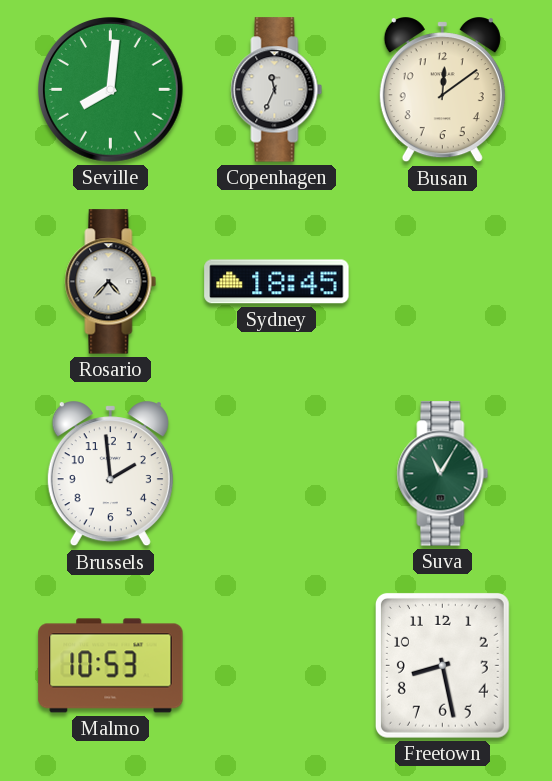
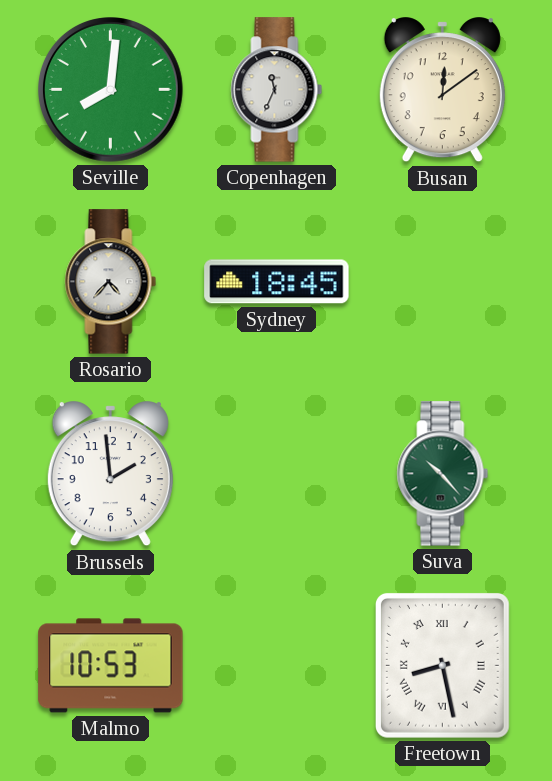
Suva: 11:05 -> 10:23
Freetown numerals: Arabic -> Roman
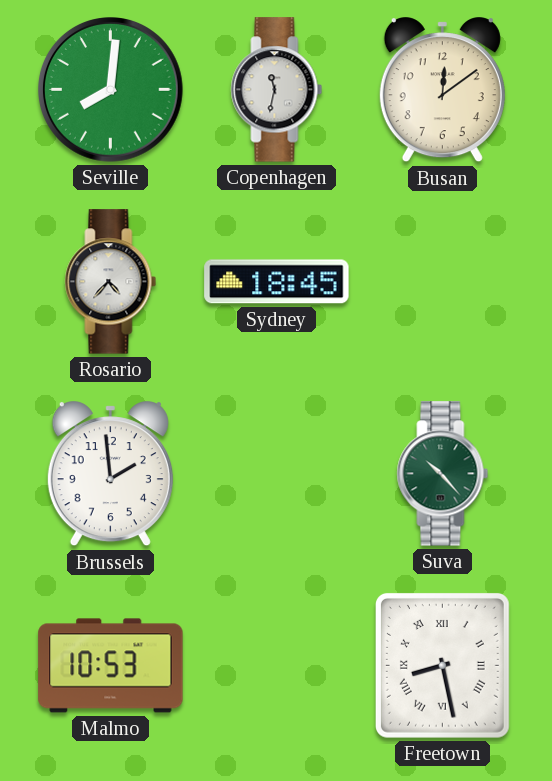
Copenhagen: 11:34 -> 11:32
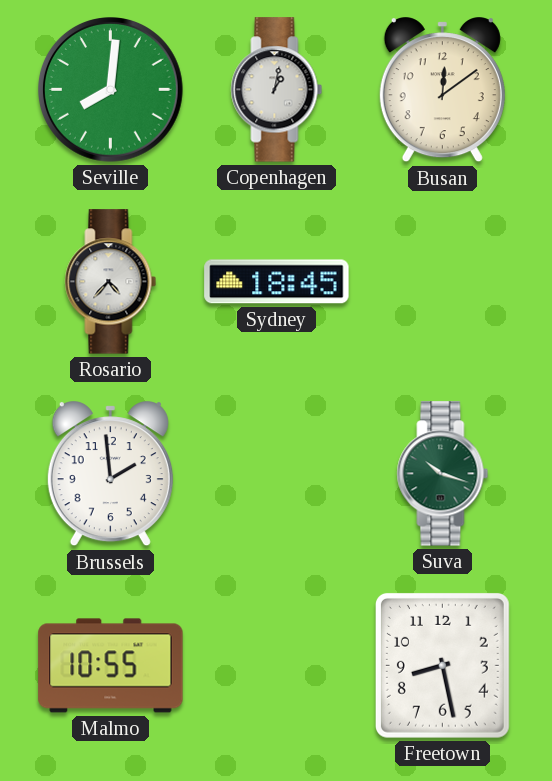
Copenhagen: 11:32 -> 1:02
Suva: 10:23 -> 10:18
Malmo: 10:53 -> 10:55
Freetown numerals: Roman -> Arabic
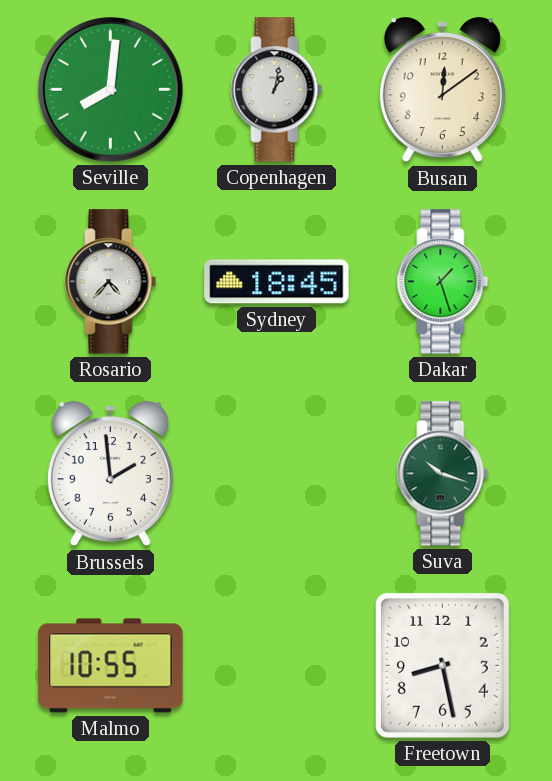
Dakar: none -> 1:27
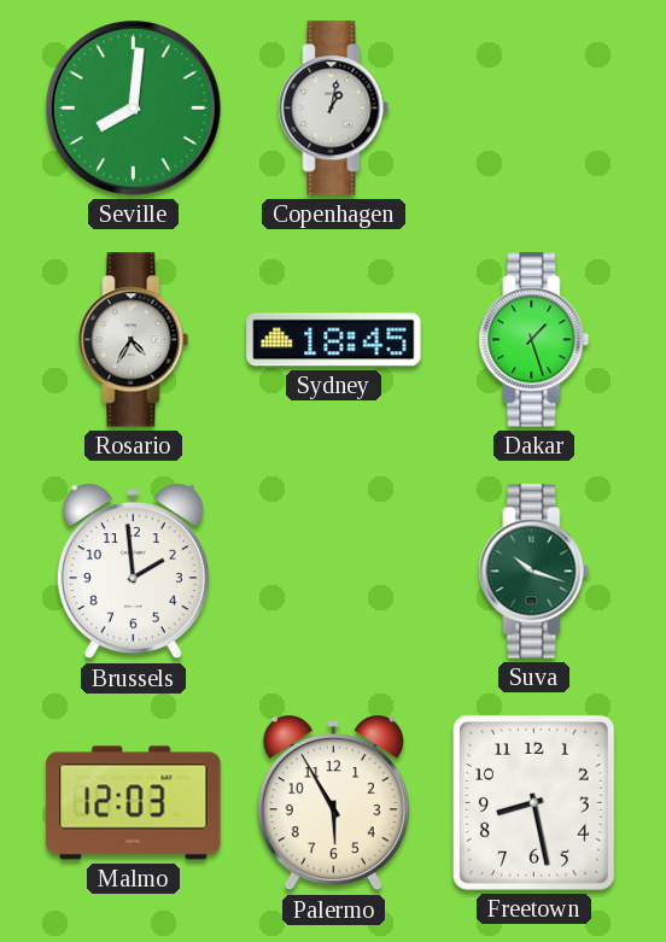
Busan: 12:09 -> none
Rosario: 4:37 -> 4:35
Malmo: 10:55 -> 12:03
Palermo: none -> 5:55
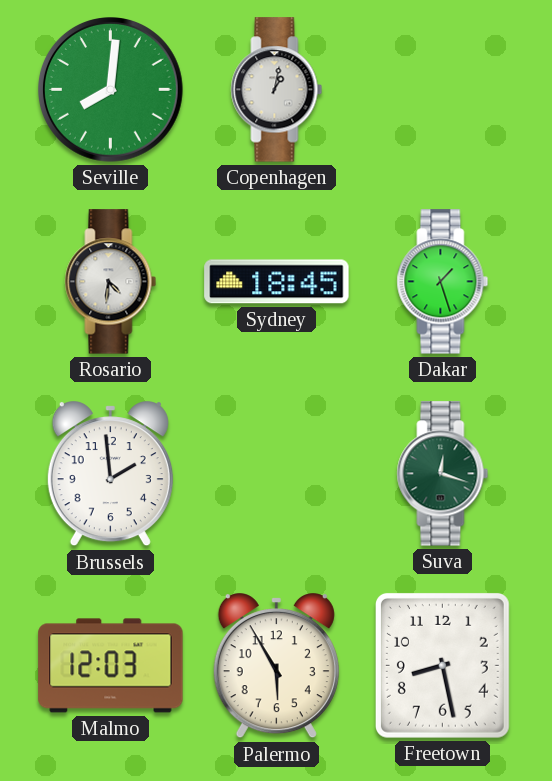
Rosario: 4:35 -> 4:31
Suva: 10:18 -> 12:18
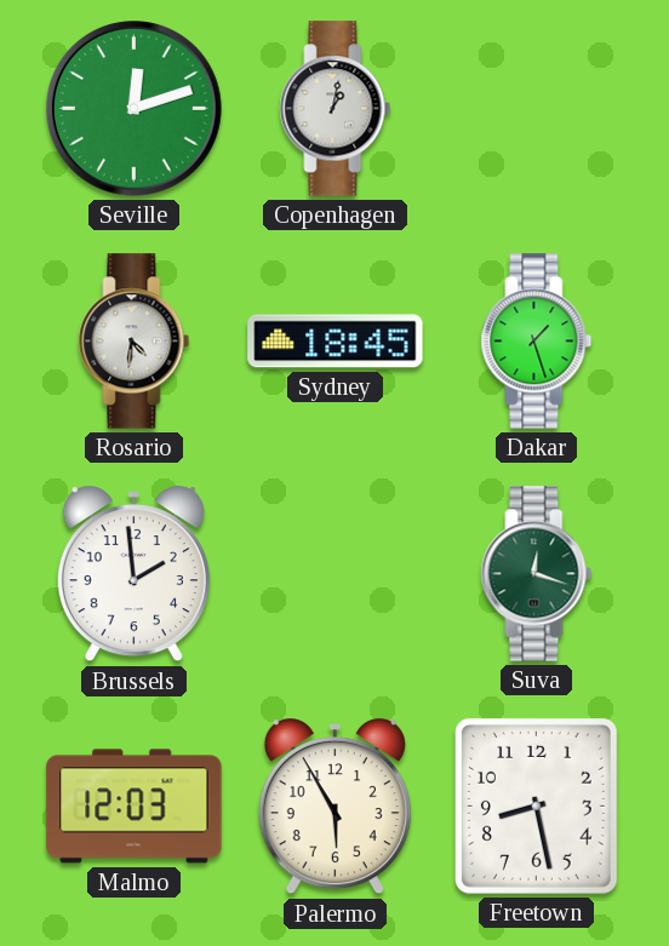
Seville: 8:01 -> 12:12
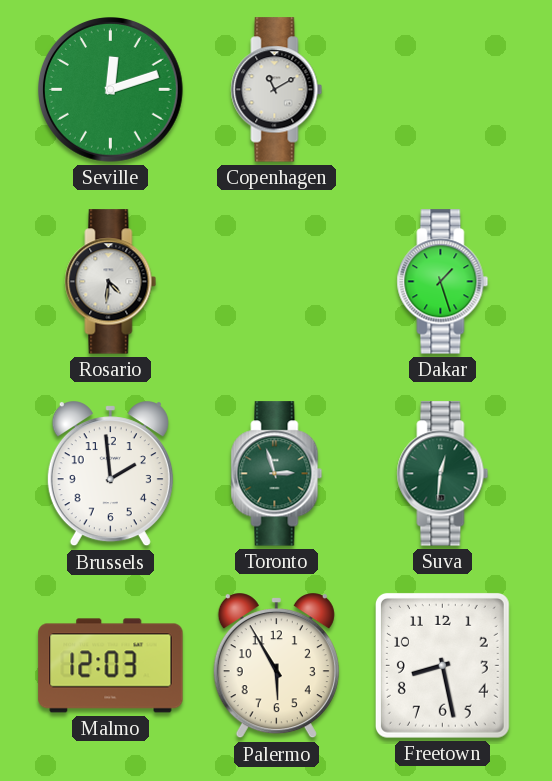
Copenhagen: 1:02 -> 11:10
Sydney: 18:45 -> none
Toronto: none -> 2:57
Suva: 12:18 -> 12:31
